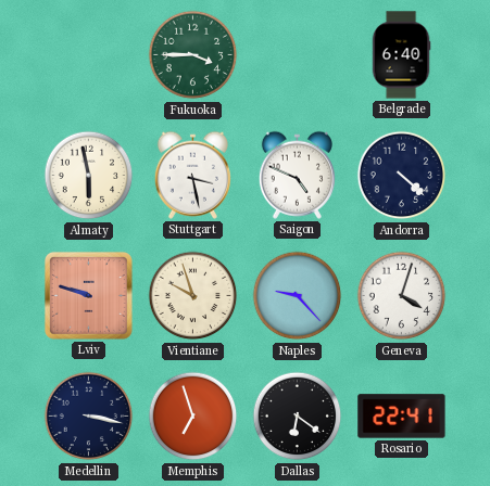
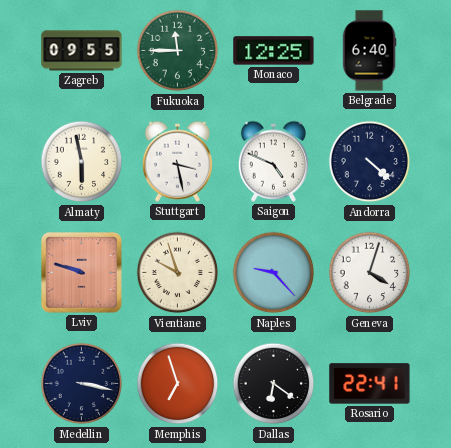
Zagreb: none -> 09:55
Fukuoka: 3:45 -> 11:45
Monaco: none -> 12:25
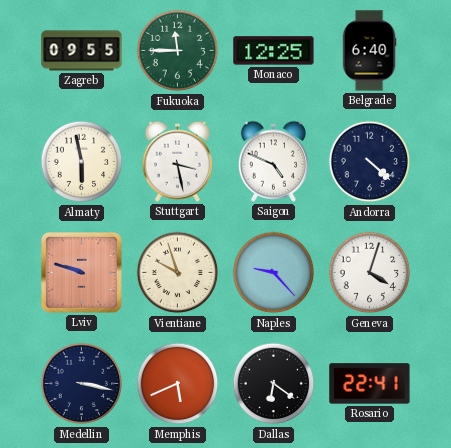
Memphis: 6:57 -> 5:41
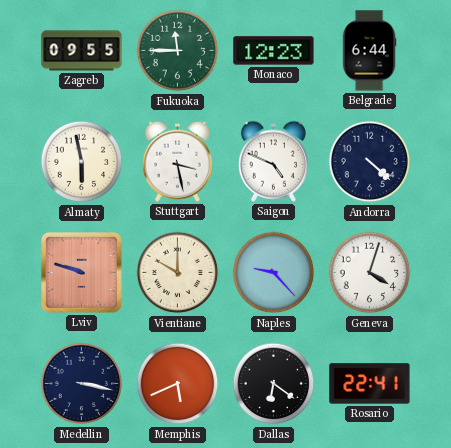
Monaco: 12:25 -> 12:23
Belgrade: 6:40 -> 6:44
Vientiane: 9:57 -> 10:00
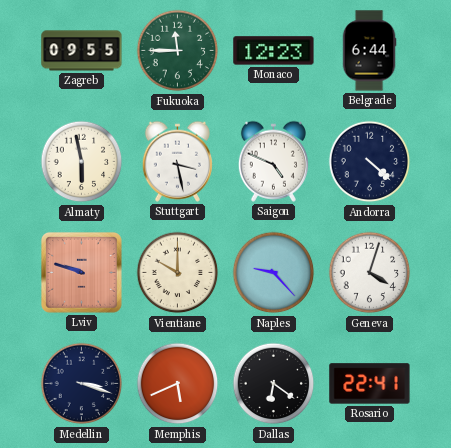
Medellin: 3:17 -> 3:18
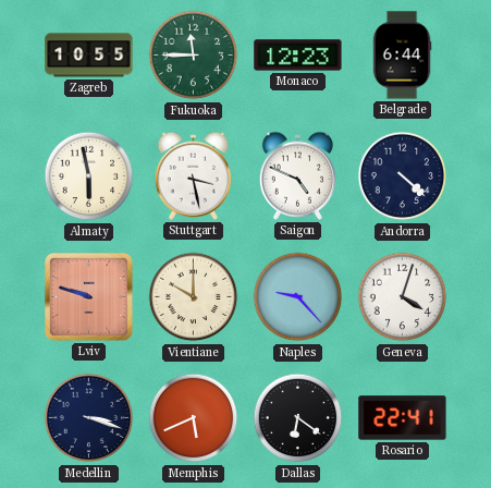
Zagreb: 09:55 -> 10:55
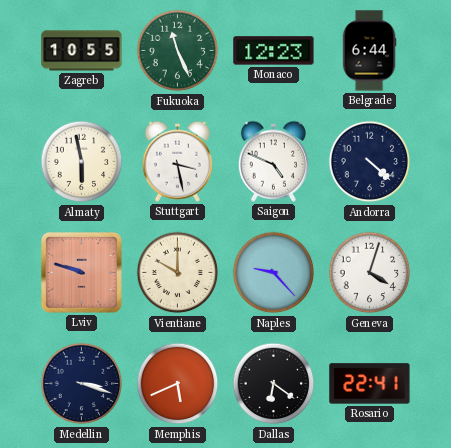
Fukuoka: 11:45 -> 11:26
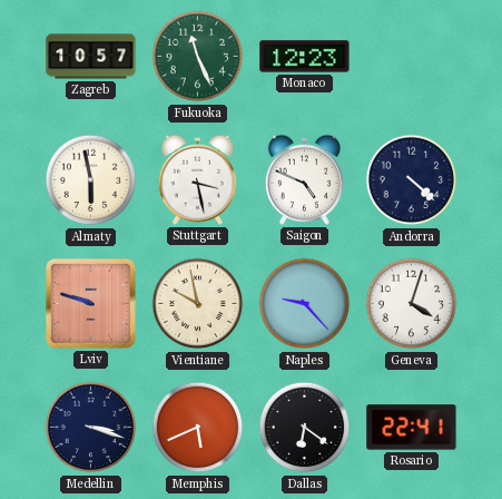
Zagreb: 10:55 -> 10:57
Belgrade: 6:44 -> none
Vientiane: 10:00 -> 9:58
